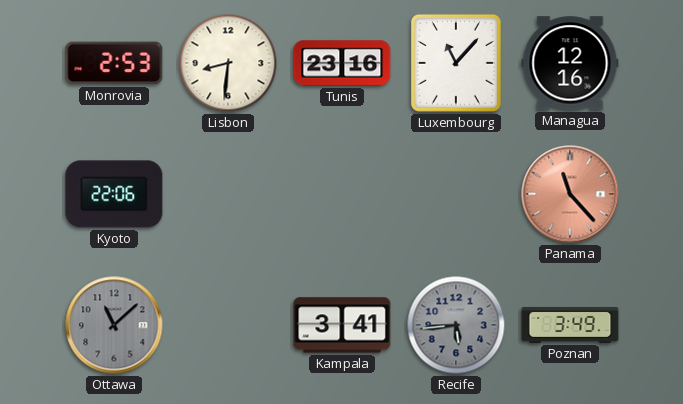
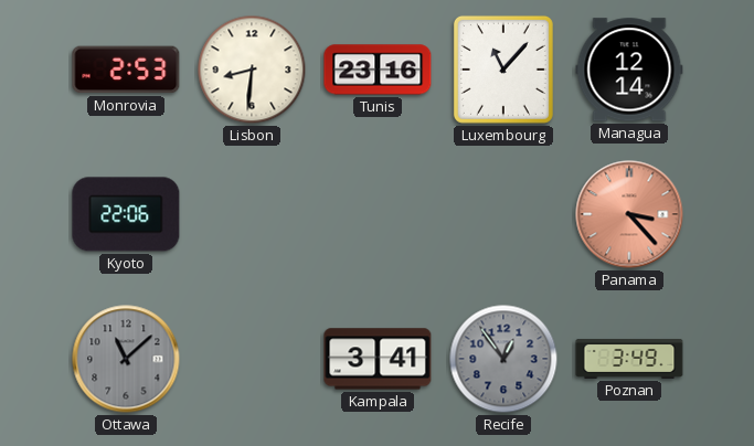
Managua: 12:16 -> 12:14
Panama: 11:23 -> 3:23
Recife: 5:44 -> 12:54
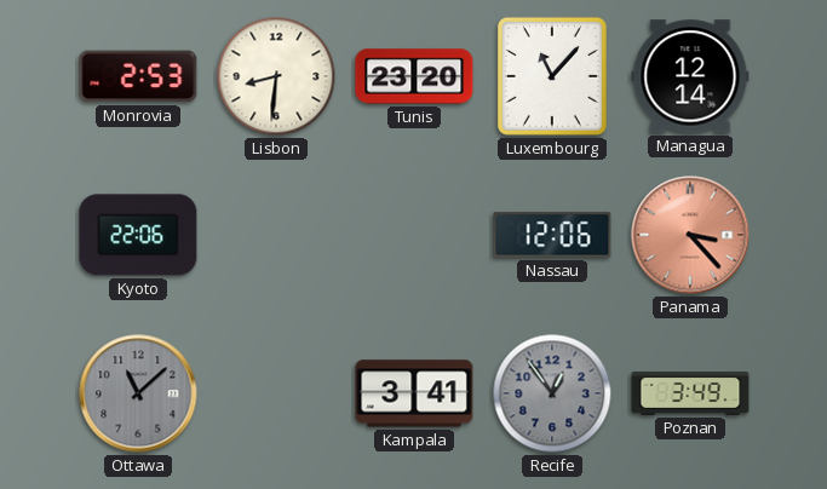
Tunis: 23:16 -> 23:20
Nassau: none -> 12:06
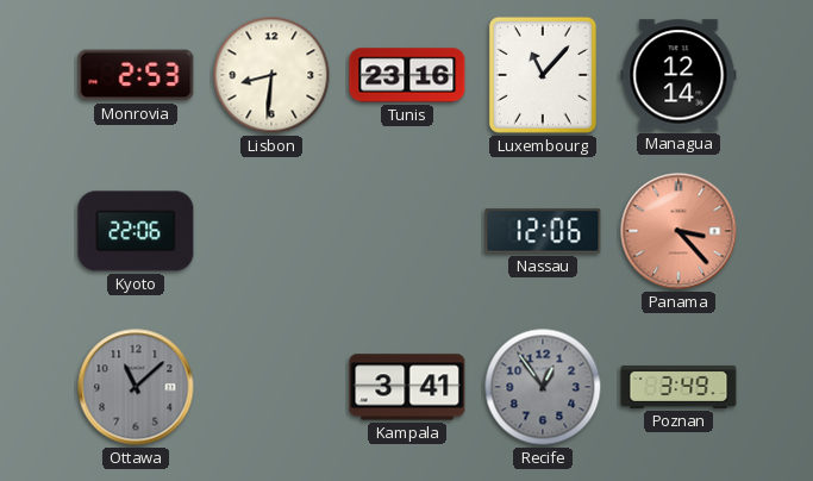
Tunis: 23:20 -> 23:16
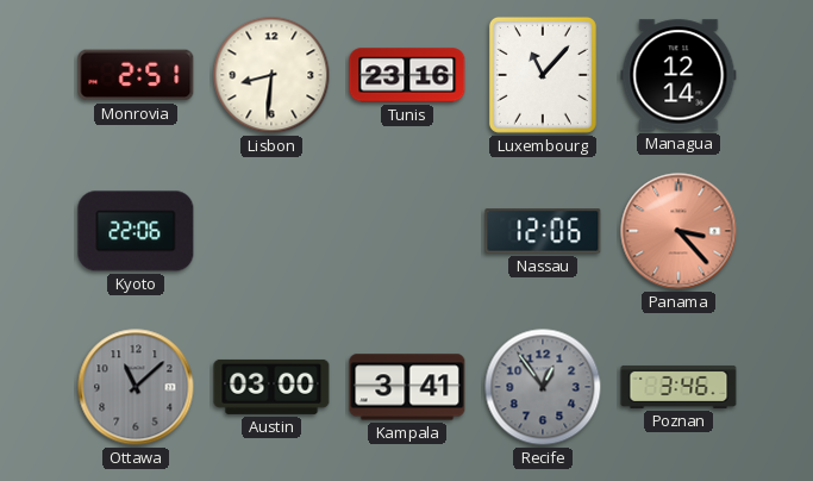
Monrovia: 2:53 -> 2:51
Austin: none -> 03:00
Poznan: 3:49 -> 3:46
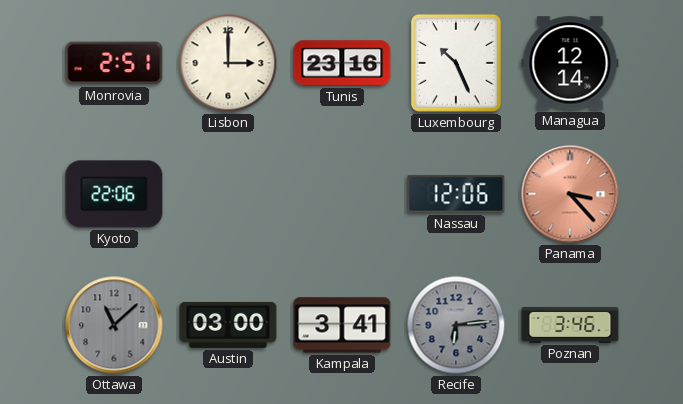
Lisbon: 8:31 -> 3:00
Luxembourg: 11:07 -> 10:26
Recife: 12:54 -> 6:14
